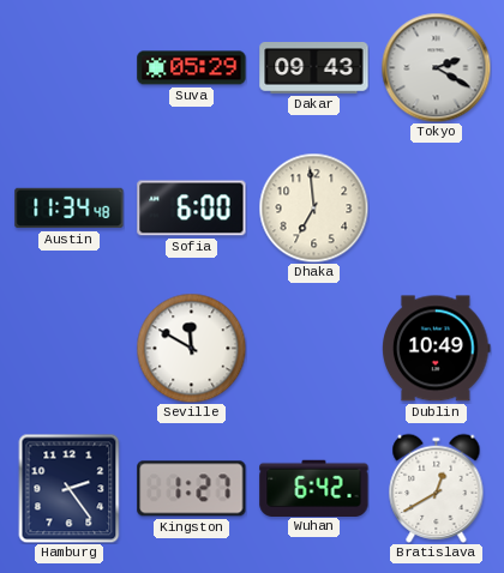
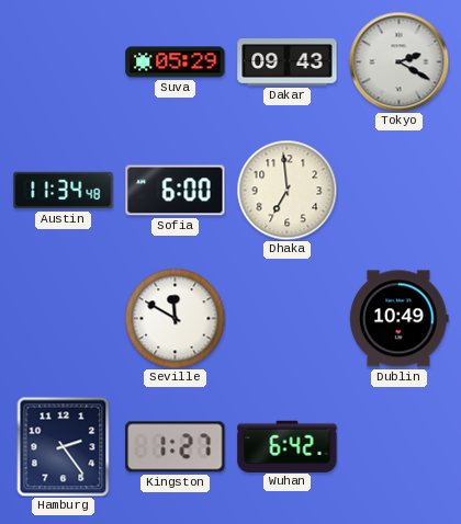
Bratislava: 12:40 -> none
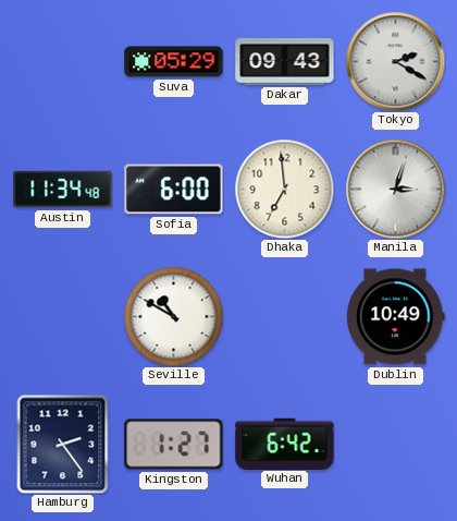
Manila: none -> 3:03
Seville: 11:50 -> 10:50
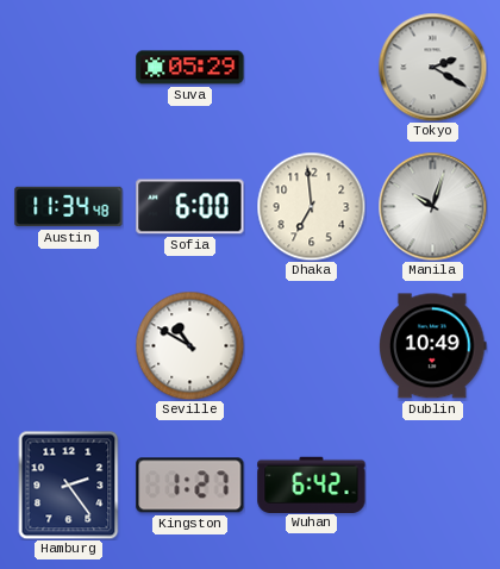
Dakar: 09:43 -> none
Manila: 3:03 -> 10:03
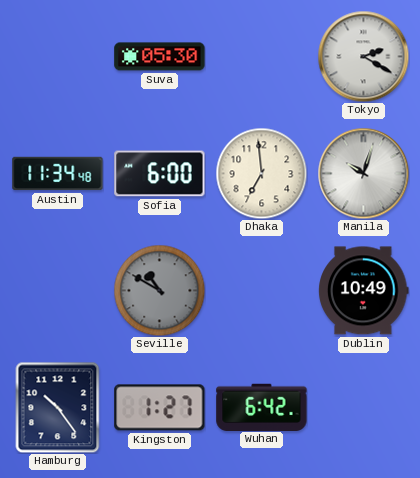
Suva: 05:29 -> 05:30
Seville dial: white -> grey
Hamburg: 2:24 -> 10:24
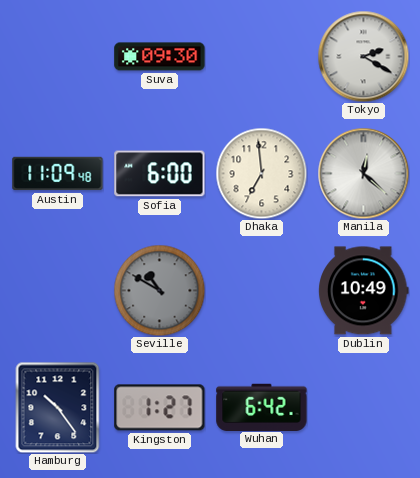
Suva: 05:30 -> 09:30
Austin: 11:34 -> 11:09
Manila: 10:03 -> 12:22
